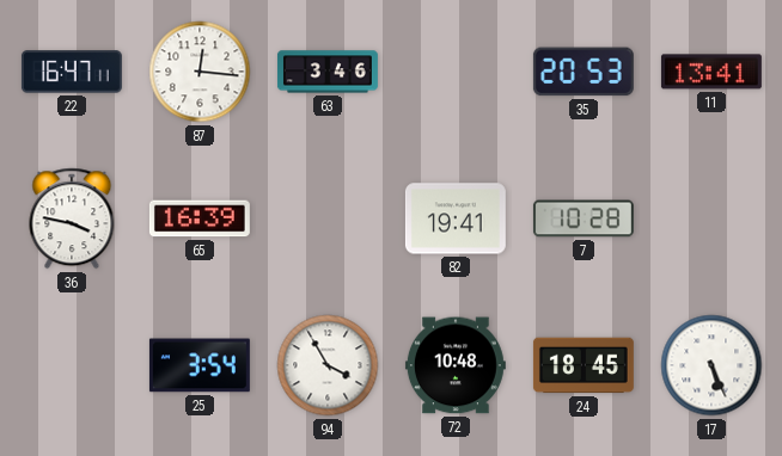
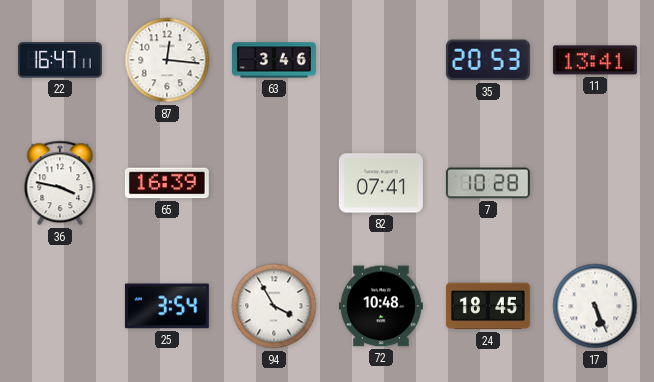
82: 19:41 -> 07:41
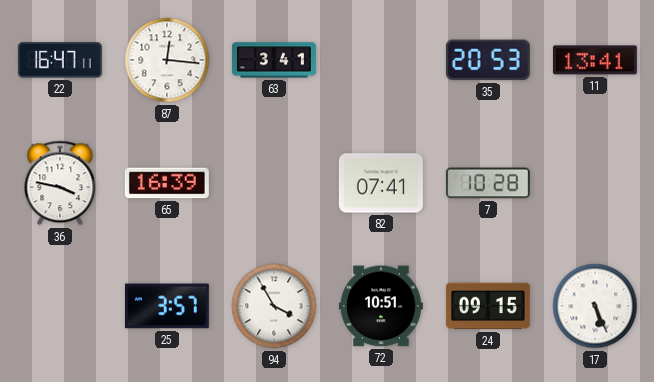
63: 3:46 -> 3:41
25: 3:54 -> 3:57
72: 10:48 -> 10:51
24: 18:45 -> 09:15
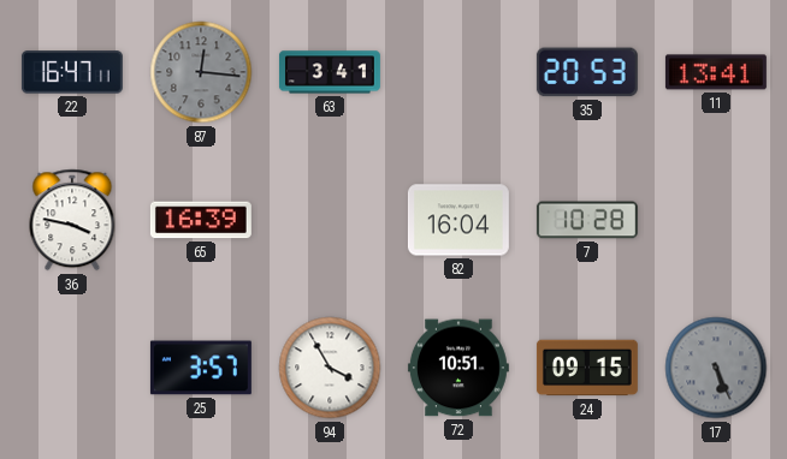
87 dial: white -> grey
82: 07:41 -> 16:04
17 dial: white -> grey
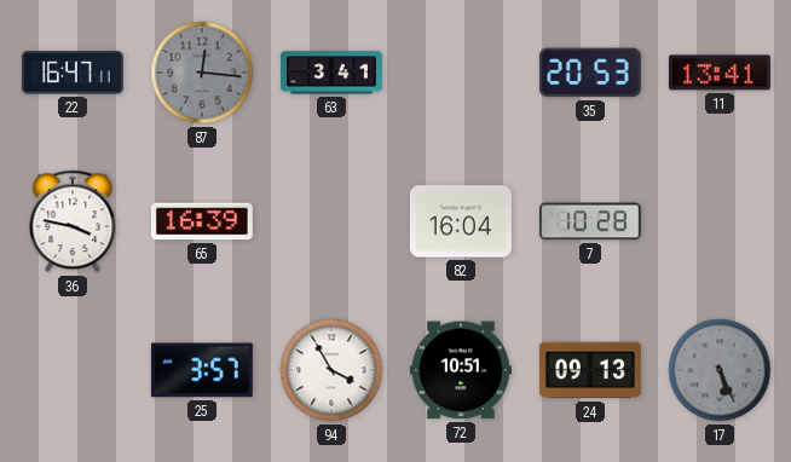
24: 09:15 -> 09:13
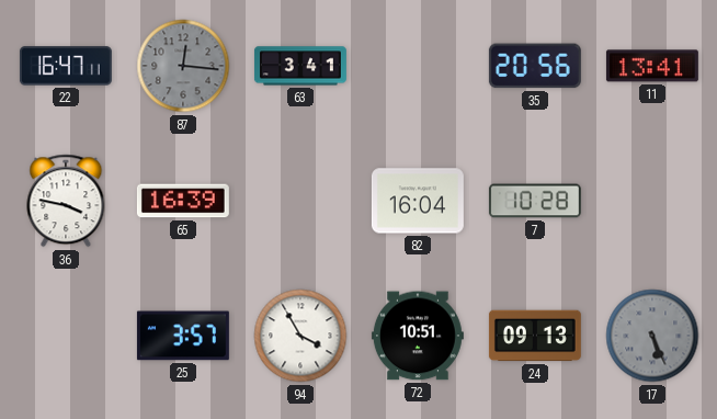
35: 20:53 -> 20:56
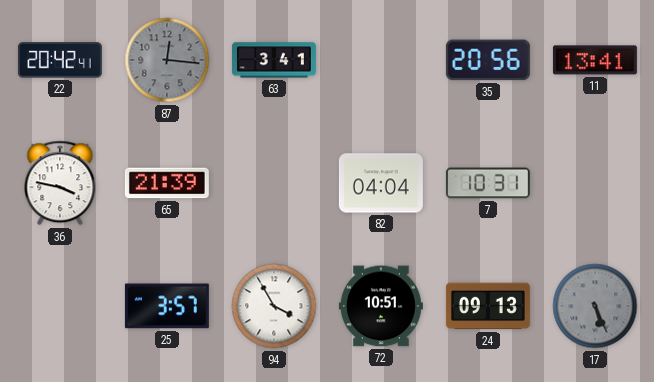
22: 16:47 -> 20:42
65: 16:39 -> 21:39
82: 16:04 -> 04:04
7: 10:28 -> 10:31
